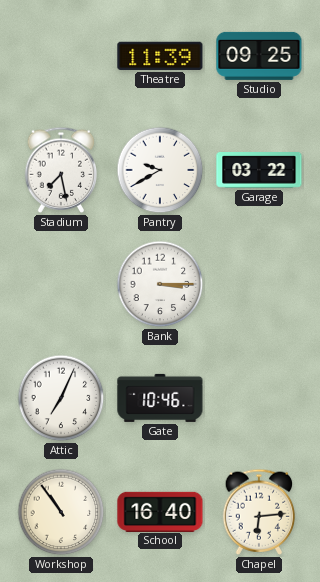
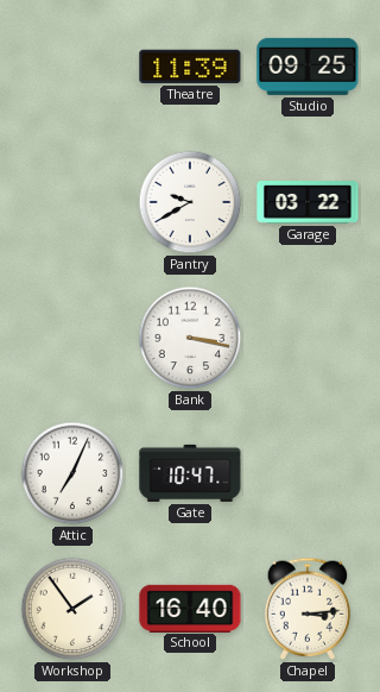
Stadium: 7:28 -> none
Bank: 3:15 -> 3:17
Gate: 10:46 -> 10:47
Workshop: 10:54 -> 1:54
Chapel: 6:14 -> 3:14
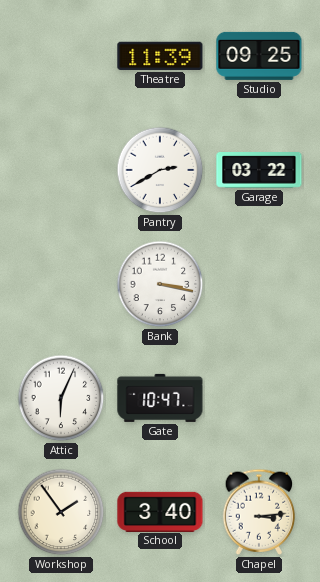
Pantry: 9:40 -> 2:40
Attic: 7:04 -> 6:04
School: 16:40 -> 3:40
